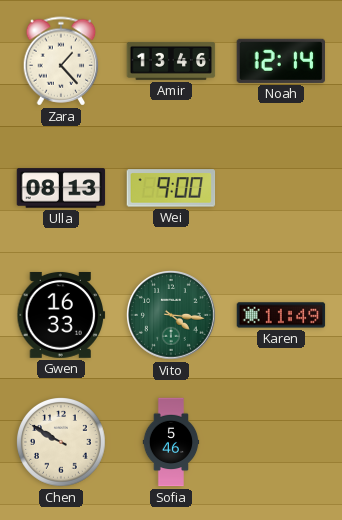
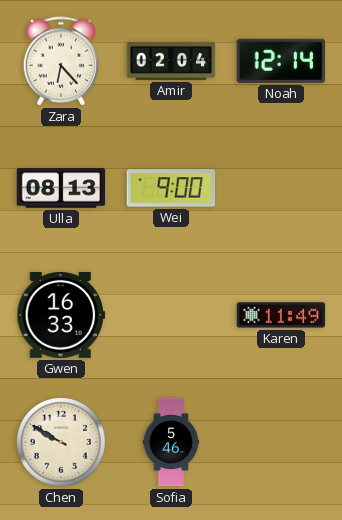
Zara: 1:23 -> 6:23
Amir: 13:46 -> 02:04
Vito: 4:16 -> none
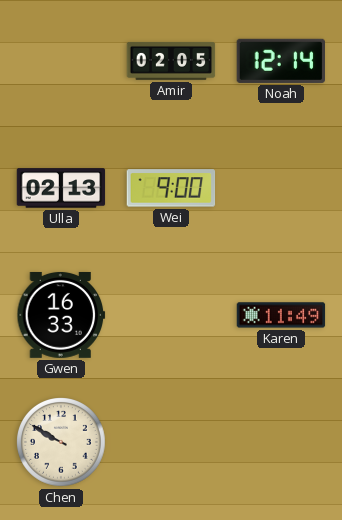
Zara: 6:23 -> none
Amir: 02:04 -> 02:05
Ulla: 08:13 -> 02:13
Sofia: 5:46 -> none
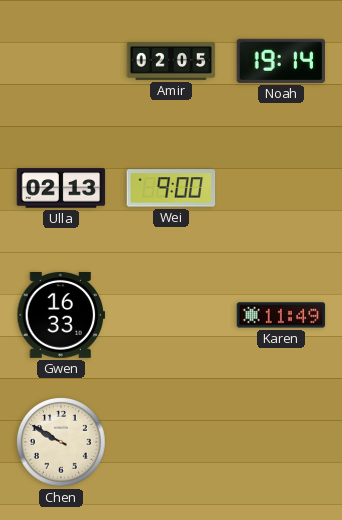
Noah: 12:14 -> 19:14
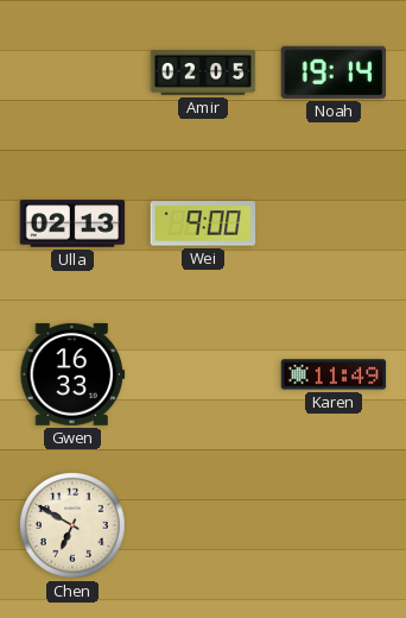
Chen: 9:50 -> 6:50
